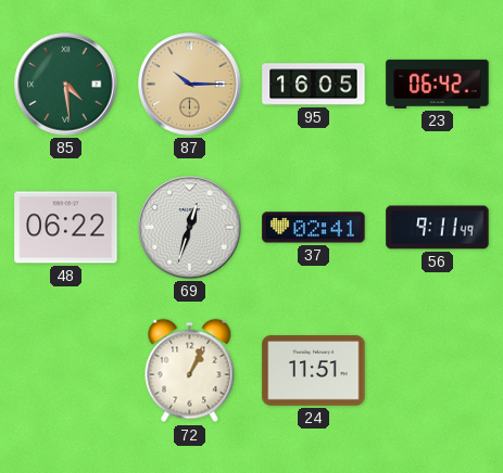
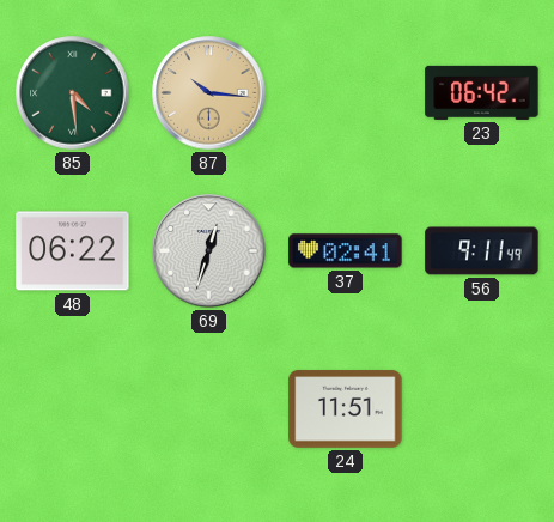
87: 10:15 -> 10:16
95: 16:05 -> none
72: 1:04 -> none
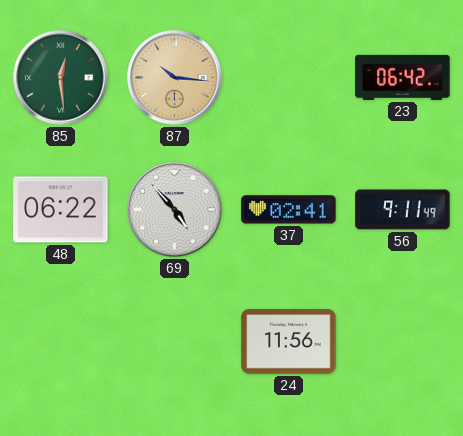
85: 4:29 -> 12:29
69: 12:33 -> 4:53
24: 11:51 -> 11:56
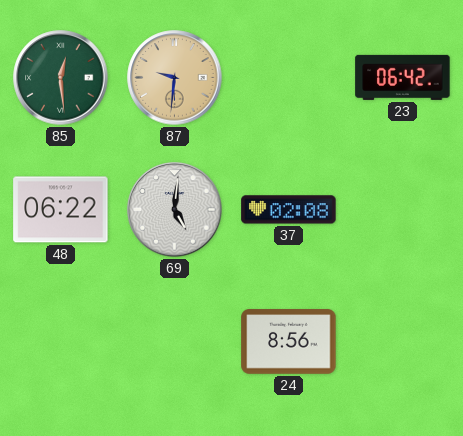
87: 10:16 -> 9:31
69: 4:53 -> 5:01
37: 02:41 -> 02:08
56: 9:11 -> none
24: 11:56 -> 8:56
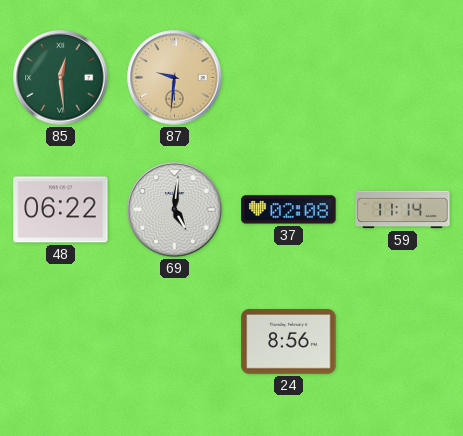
23: 06:42 -> none
59: none -> 11:14
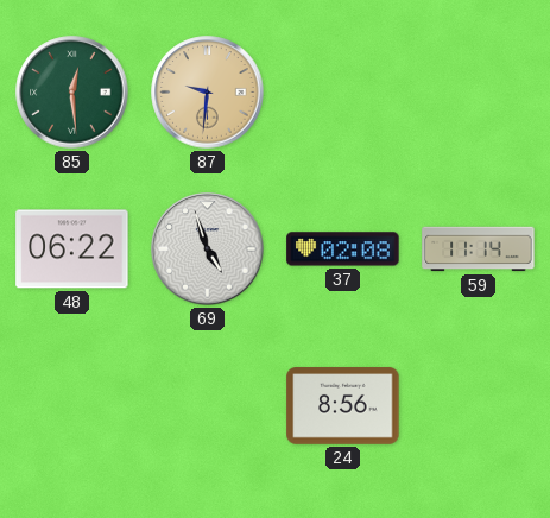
69: 5:01 -> 4:57
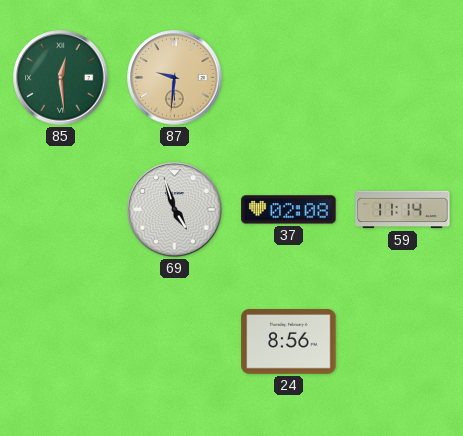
48: 06:22 -> none
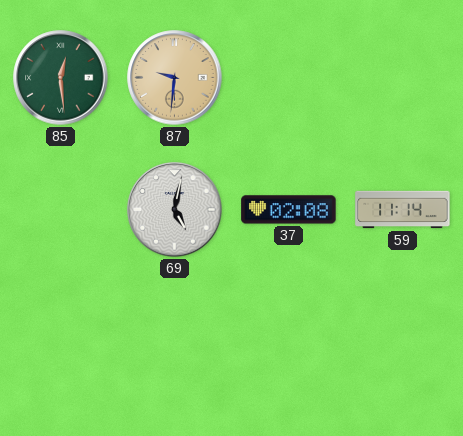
69: 4:57 -> 5:02
24: 8:56 -> none
